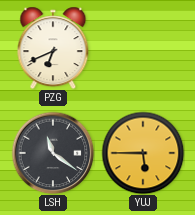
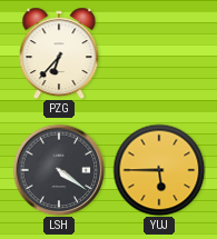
PZG: 6:41 -> 6:37
LSH: 11:21 -> 4:21
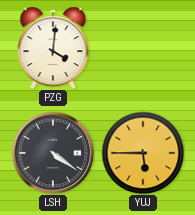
PZG: 6:37 -> 4:01
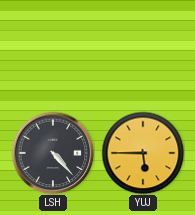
PZG: 4:01 -> none
LSH: 4:21 -> 4:23
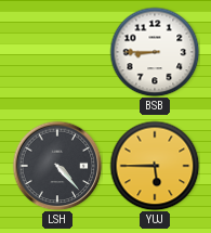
BSB: none -> 8:45
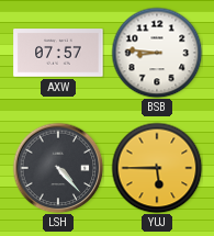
AXW: none -> 07:57
BSB: 8:45 -> 8:46
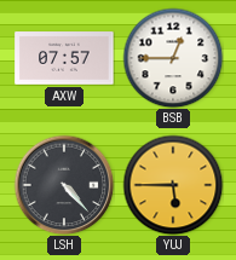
BSB: 8:46 -> 12:45
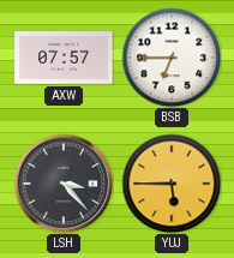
BSB: 12:45 -> 6:45
LSH: 4:23 -> 3:23
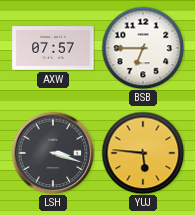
LSH: 3:23 -> 3:18
YUJ: 5:45 -> 5:46
